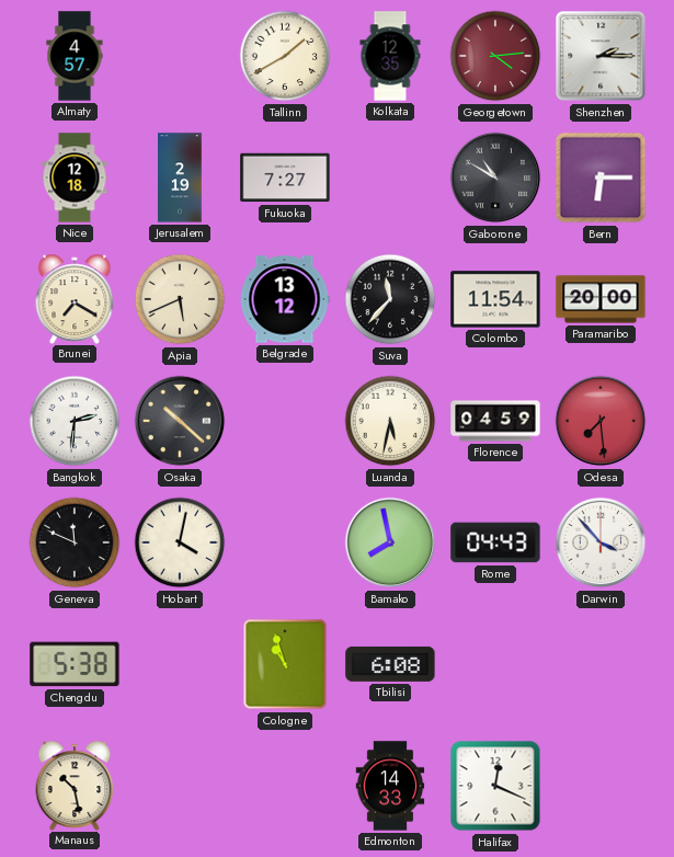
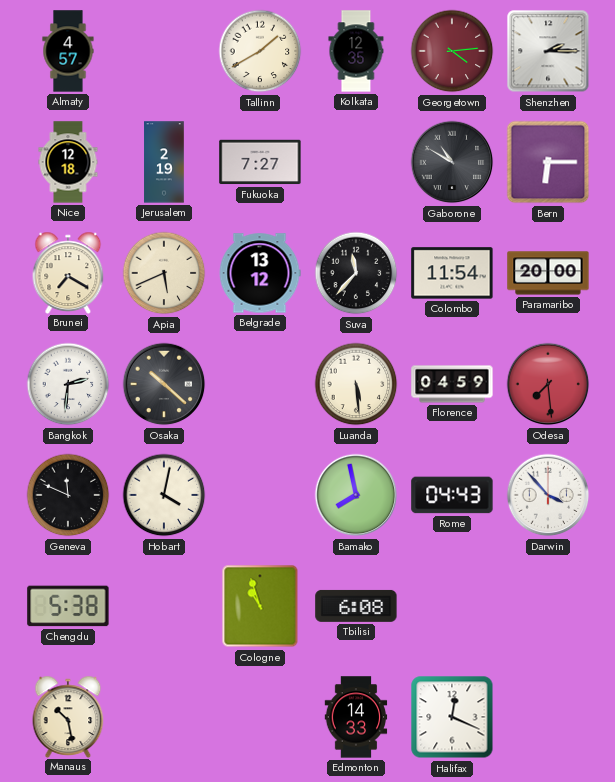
Luanda: 5:32 -> 5:29
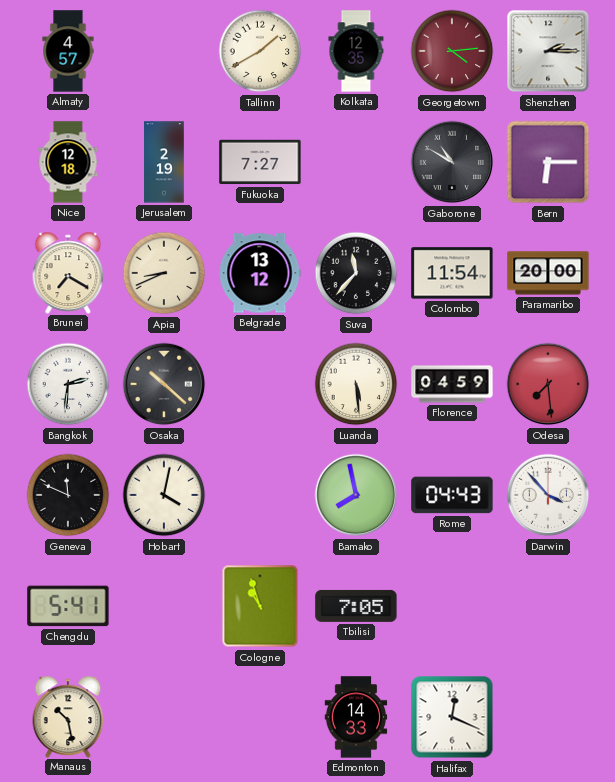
Apia: 5:41 -> 8:41
Chengdu: 5:38 -> 5:41
Tbilisi: 6:08 -> 7:05
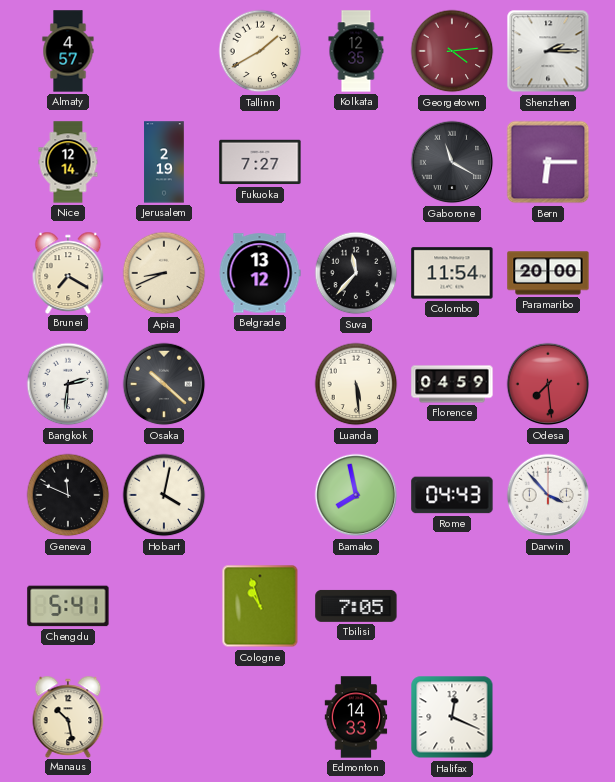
Nice: 12:18 -> 12:14
Gaborone: 10:50 -> 11:20
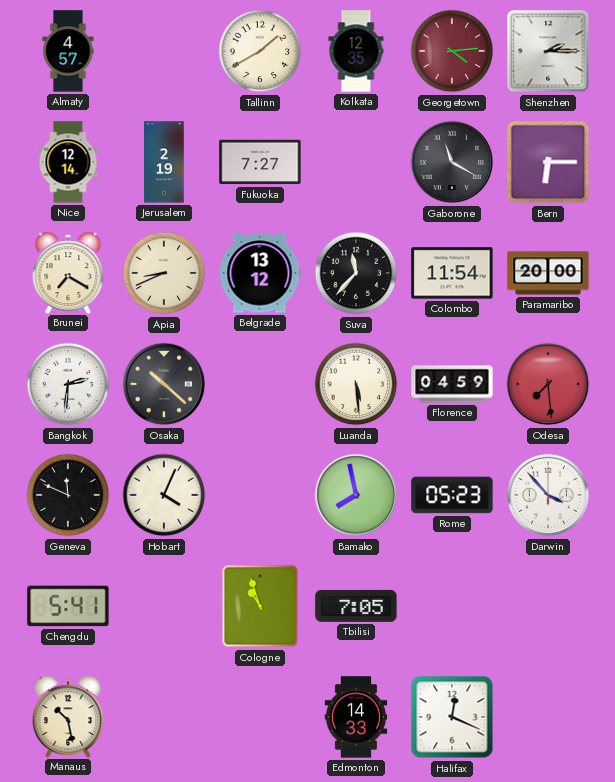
Hobart: 4:02 -> 4:04
Rome: 04:43 -> 05:23
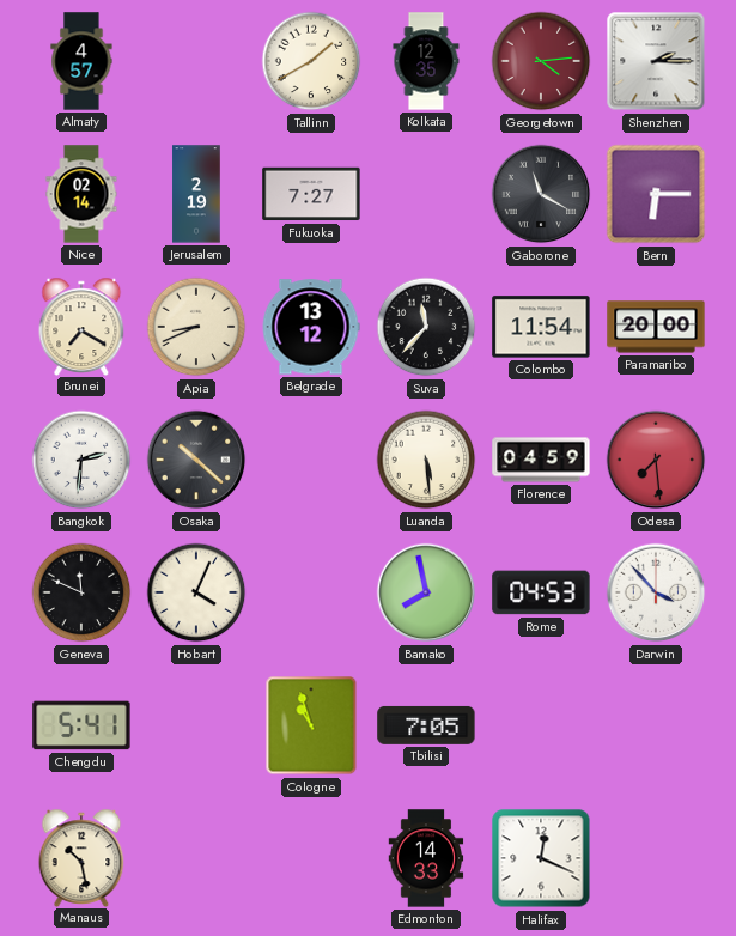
Nice: 12:14 -> 02:14
Rome: 05:23 -> 04:53
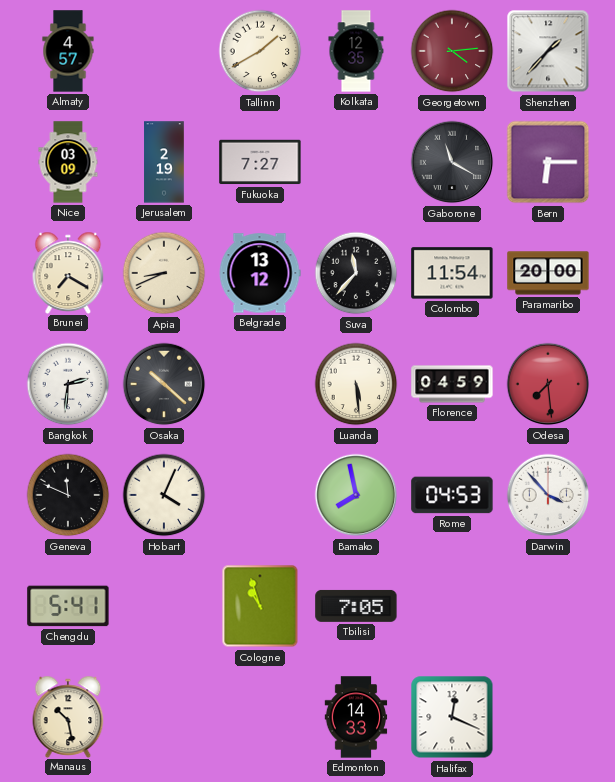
Shenzhen: 2:15 -> 1:37
Nice: 02:14 -> 03:09
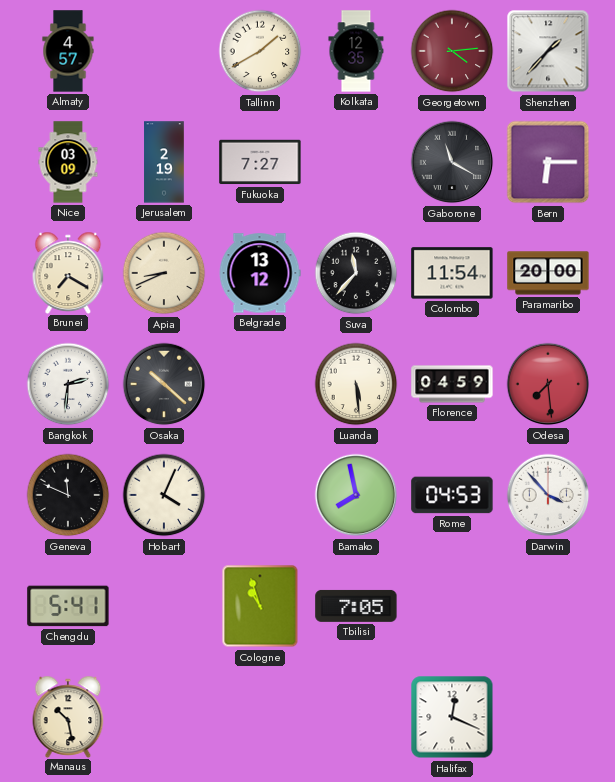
Edmonton: 14:33 -> none
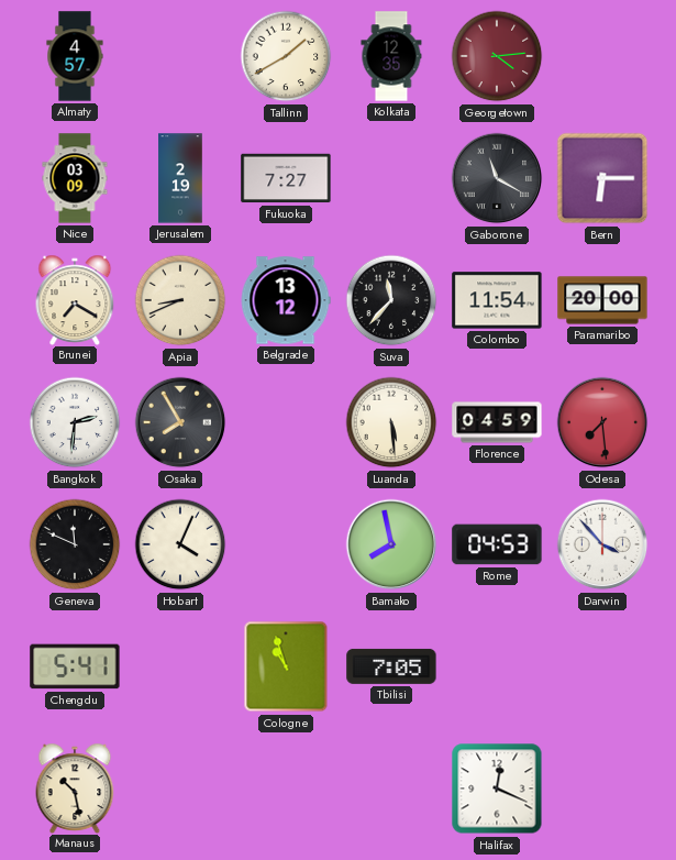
Shenzhen: 1:37 -> none
Osaka: 10:22 -> 7:55
